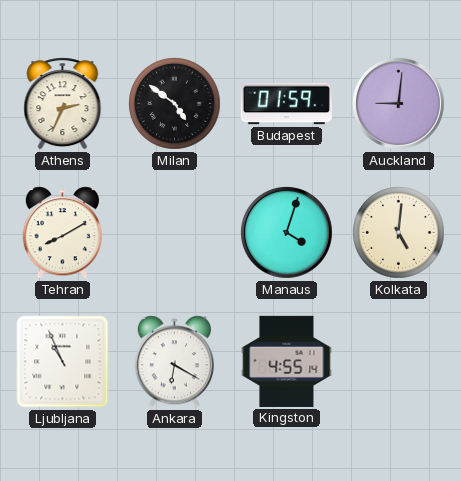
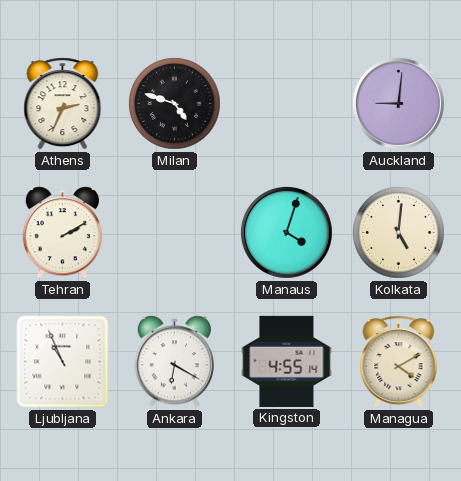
Milan: 4:51 -> 4:48
Budapest: 01:59 -> none
Tehran: 8:10 -> 2:10
Managua: none -> 4:10
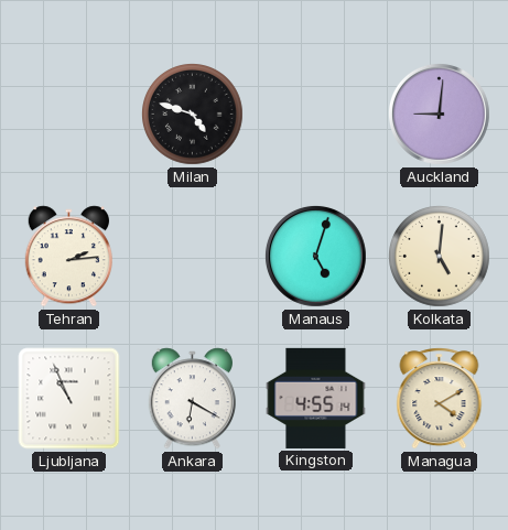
Athens: 2:34 -> none
Tehran: 2:10 -> 2:14
Manaus: 4:03 -> 5:03
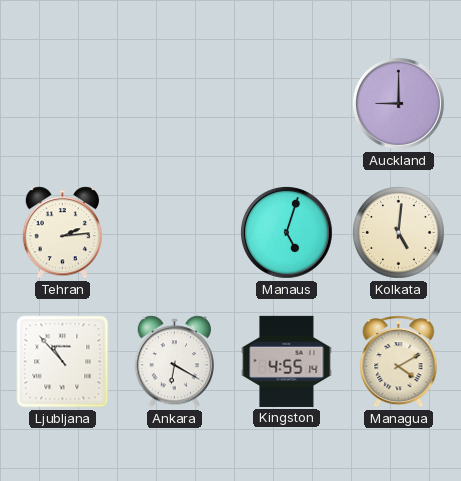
Milan: 4:48 -> none
Auckland: 9:01 -> 9:00
Ljubljana: 10:56 -> 10:53
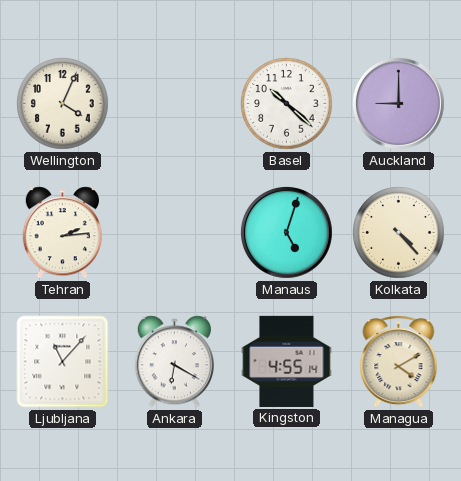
Wellington: none -> 4:04
Basel: none -> 10:22
Kolkata: 5:01 -> 4:23
Ljubljana: 10:53 -> 11:07
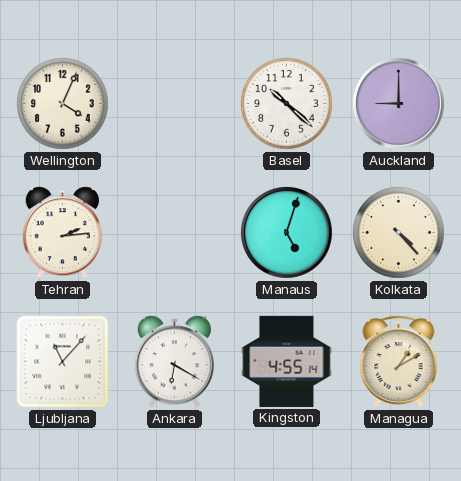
Managua: 4:10 -> 1:10
